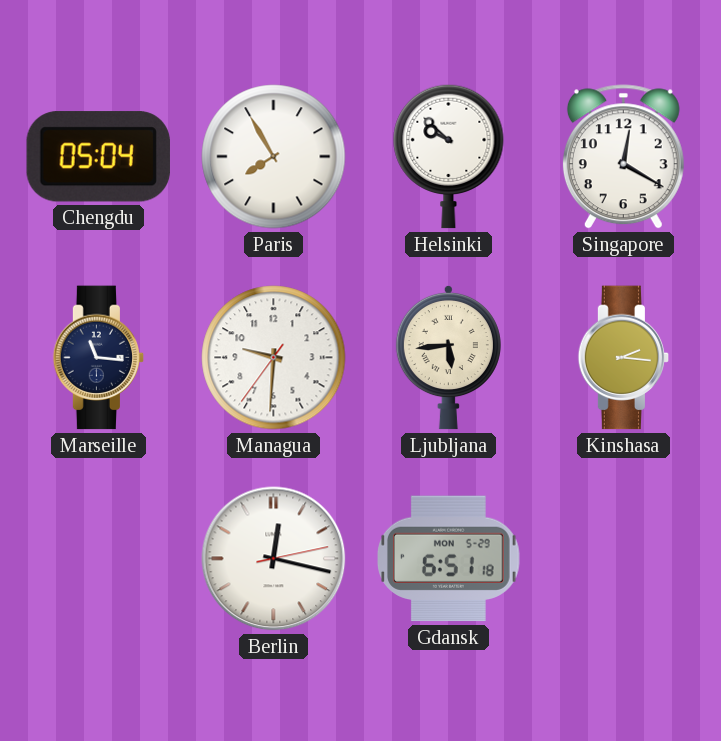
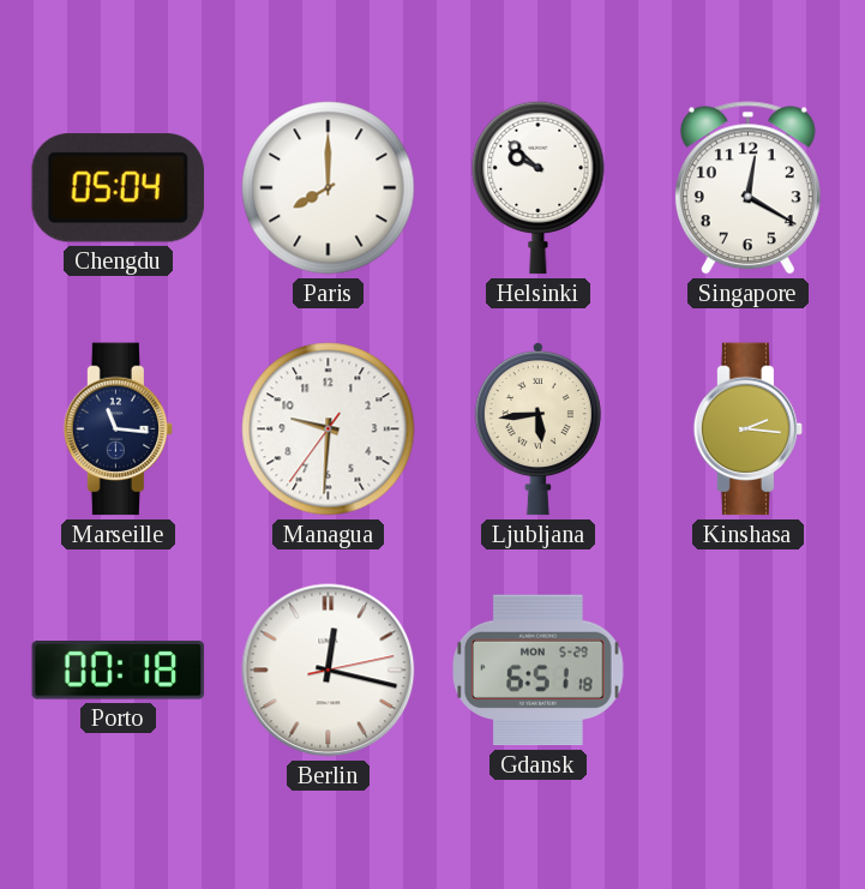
Paris: 7:55 -> 8:00
Porto: none -> 00:18
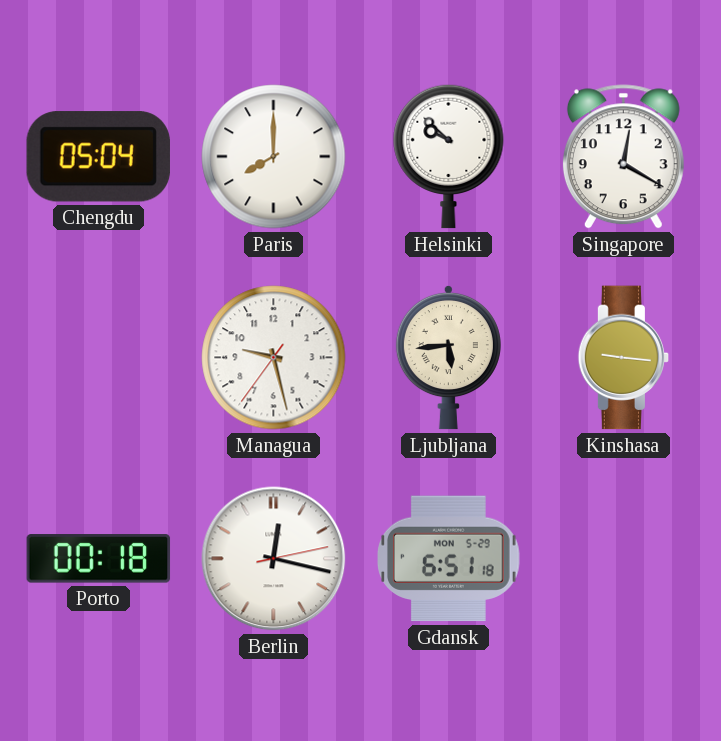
Marseille: 11:16 -> none
Managua: 9:30 -> 9:27
Kinshasa: 2:16 -> 9:16
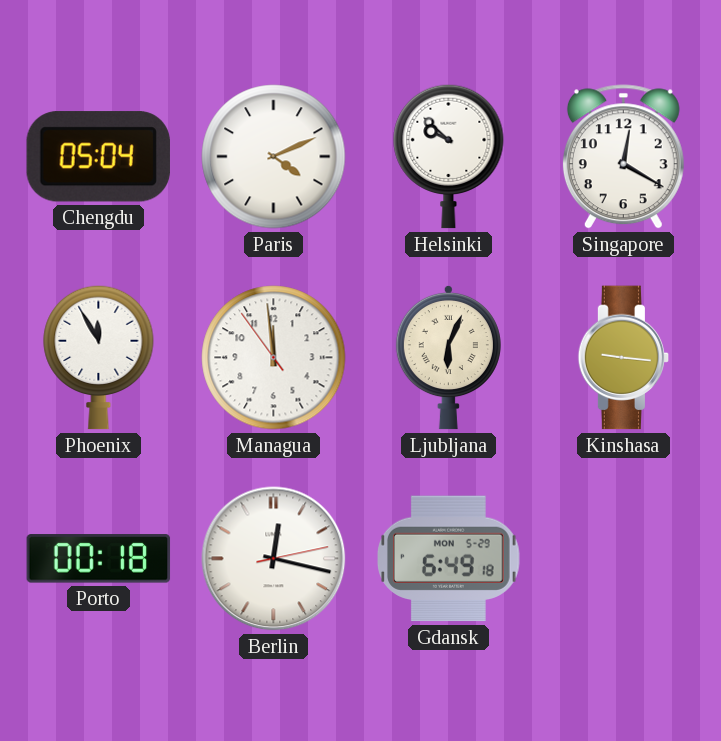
Paris: 8:00 -> 4:11
Phoenix: none -> 11:55
Managua: 9:27 -> 11:58
Ljubljana: 5:44 -> 6:04
Gdansk: 6:51 -> 6:49
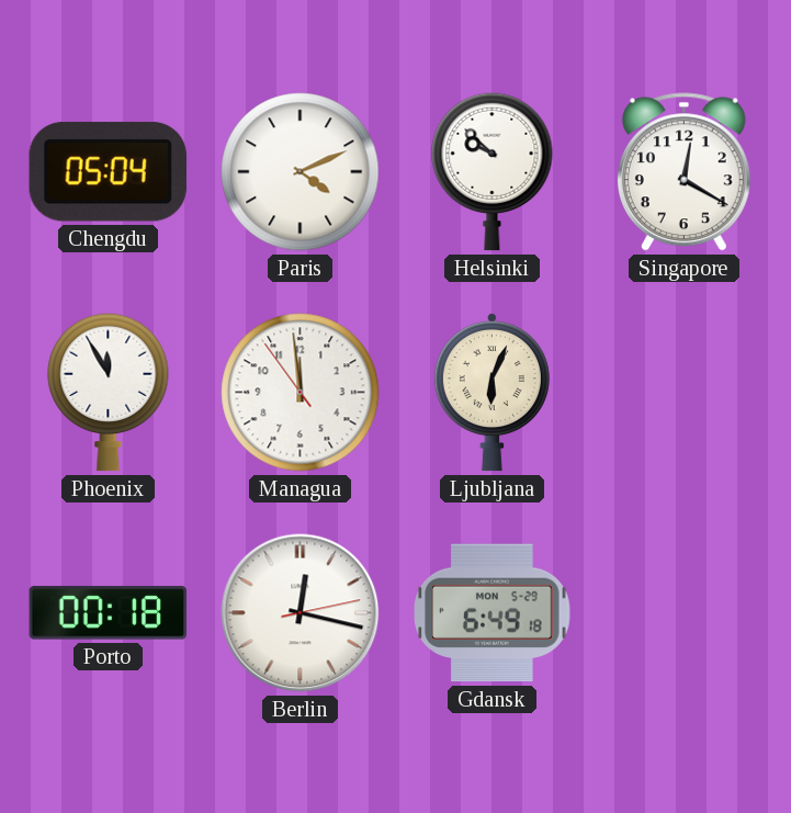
Kinshasa: 9:16 -> none
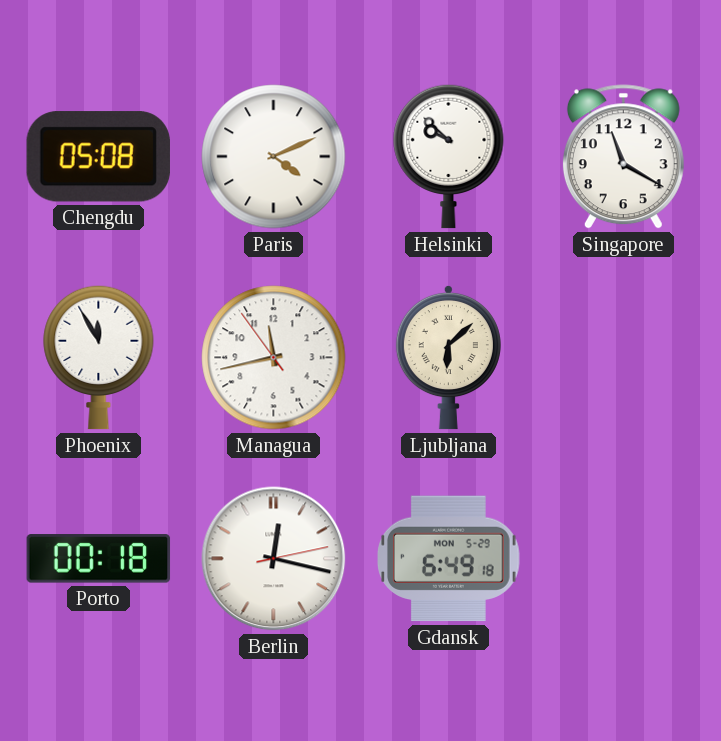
Chengdu: 05:04 -> 05:08
Singapore: 12:20 -> 11:20
Managua: 11:58 -> 11:42
Ljubljana: 6:04 -> 6:08
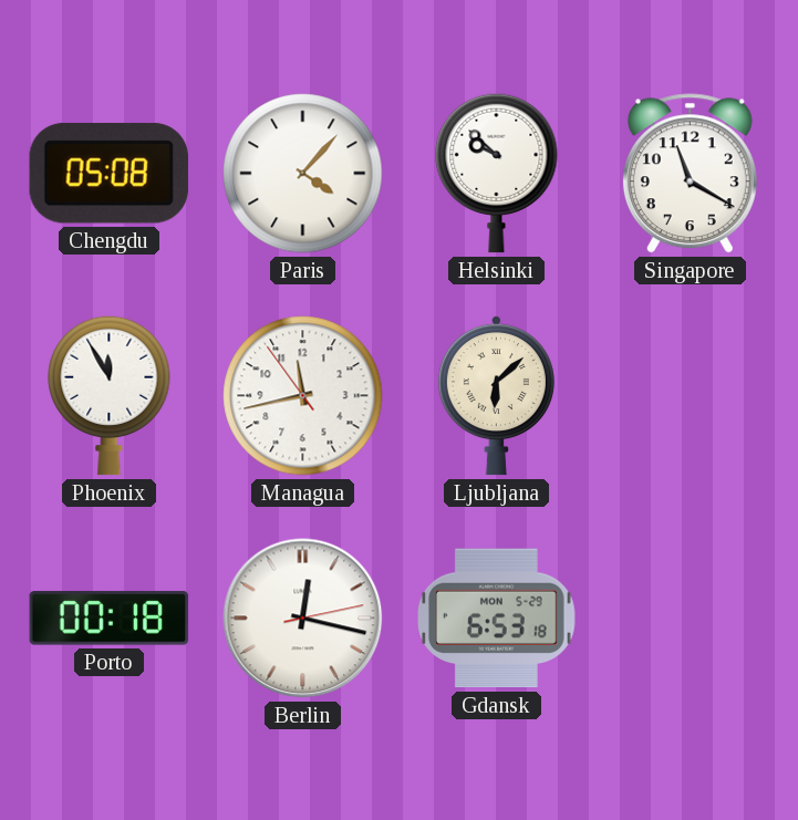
Paris: 4:11 -> 4:07
Gdansk: 6:49 -> 6:53
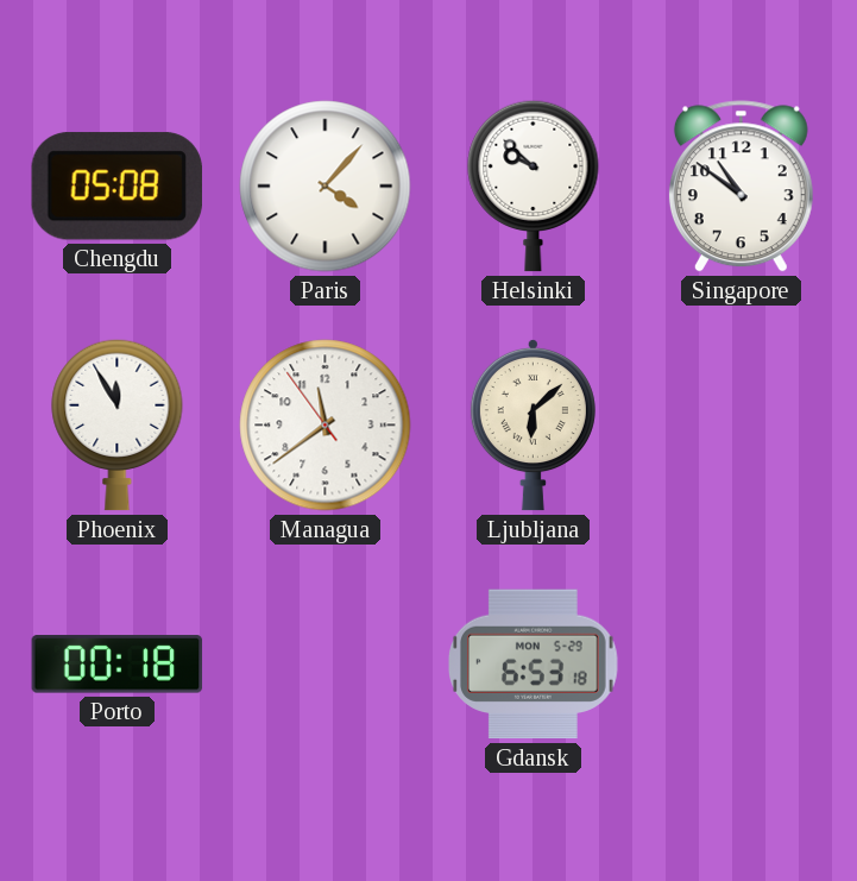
Singapore: 11:20 -> 10:51
Managua: 11:42 -> 11:38
Berlin: 12:17 -> none
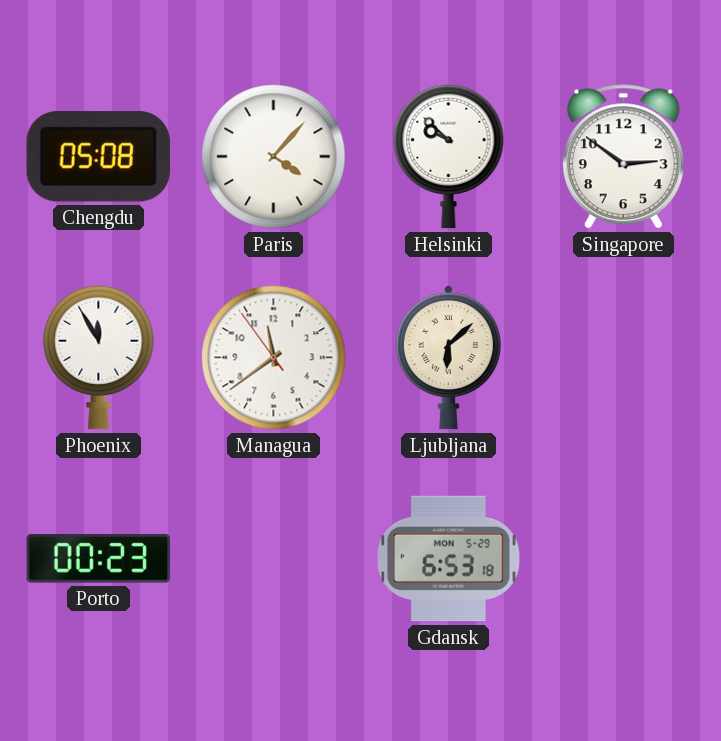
Singapore: 10:51 -> 2:51
Porto: 00:18 -> 00:23
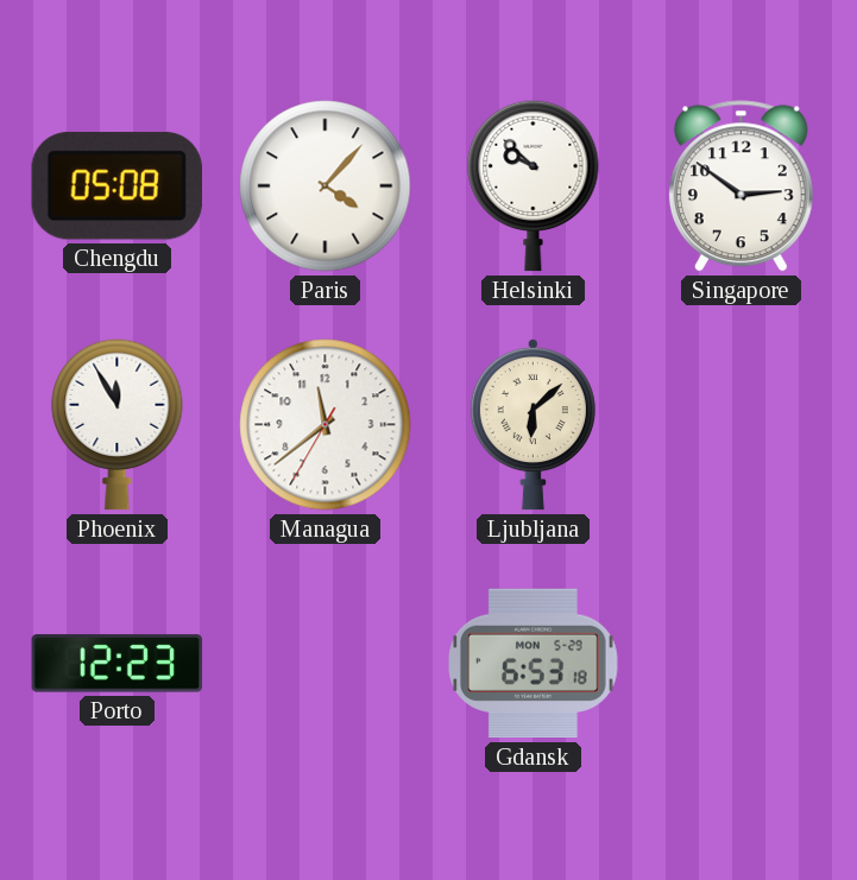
Managua: 11:38:54 -> 11:38:35
Porto: 00:23 -> 12:23
